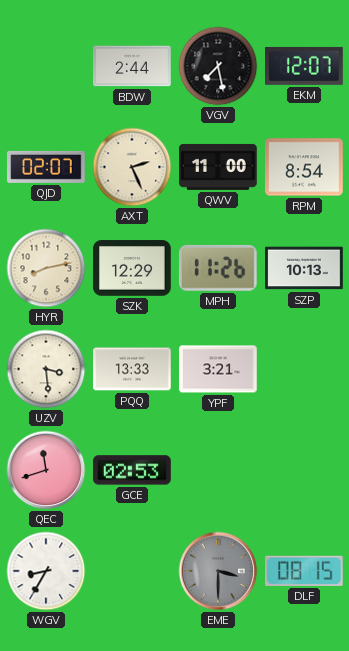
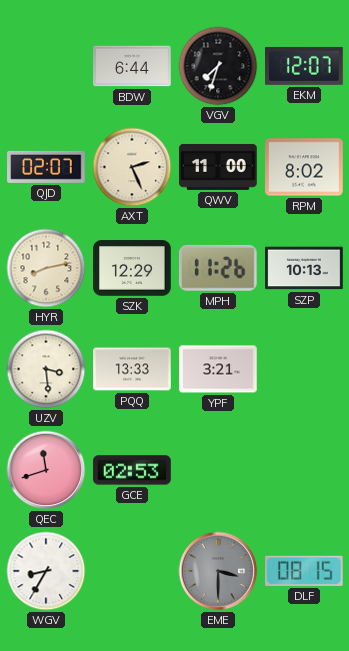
BDW: 2:44 -> 6:44
VGV: 7:28 -> 7:33
RPM: 8:54 -> 8:02
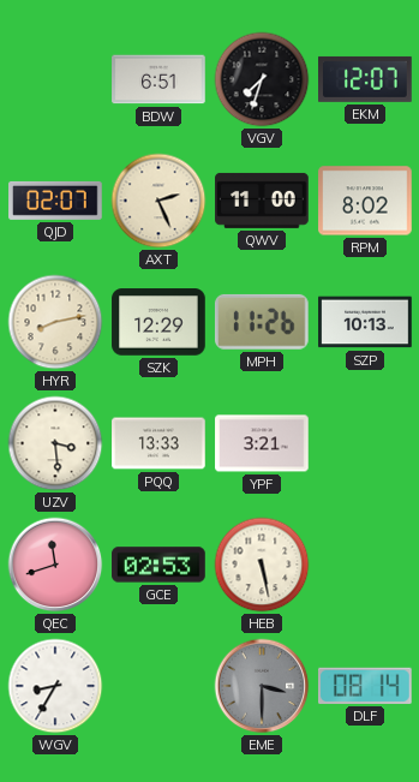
BDW: 6:44 -> 6:51
HEB: none -> 5:28
DLF: 08:15 -> 08:14
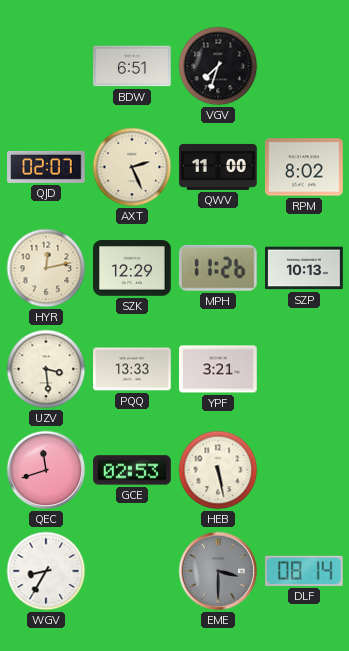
EKM: 12:07 -> none
HYR: 8:13 -> 12:13
